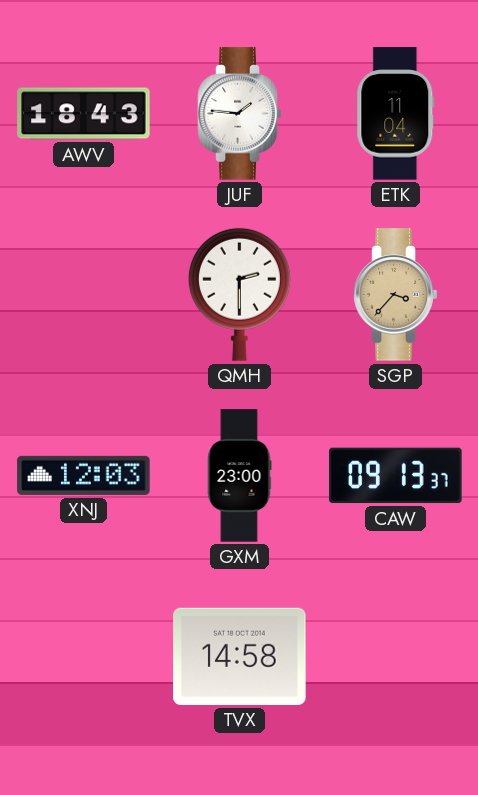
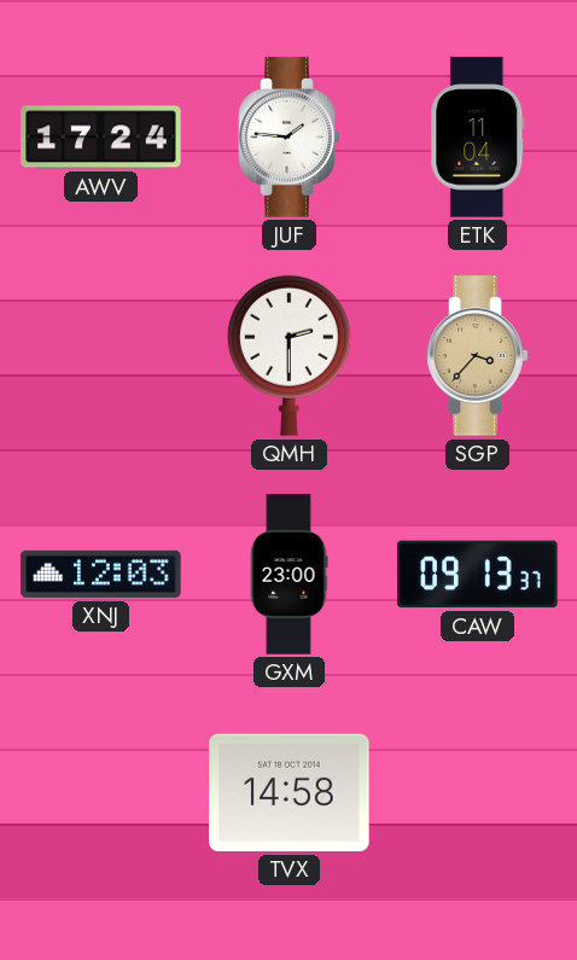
AWV: 18:43 -> 17:24
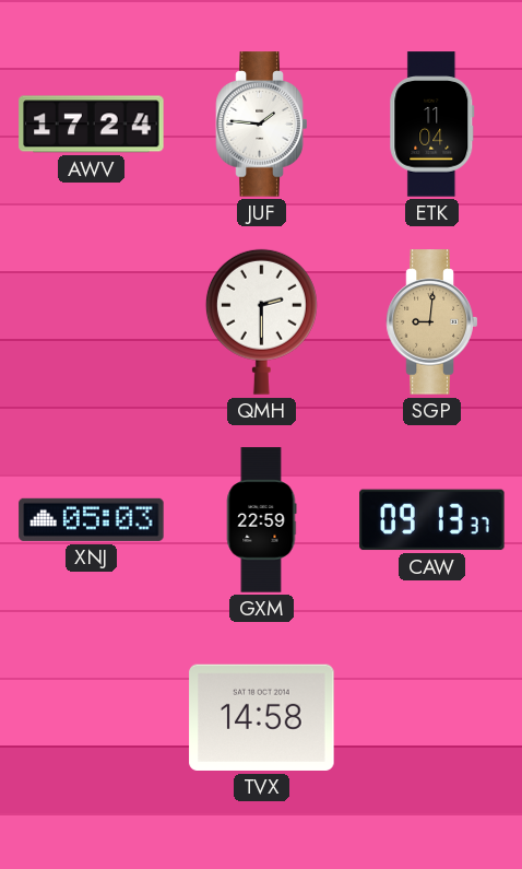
SGP: 3:37 -> 9:01
XNJ: 12:03 -> 05:03
GXM: 23:00 -> 22:59
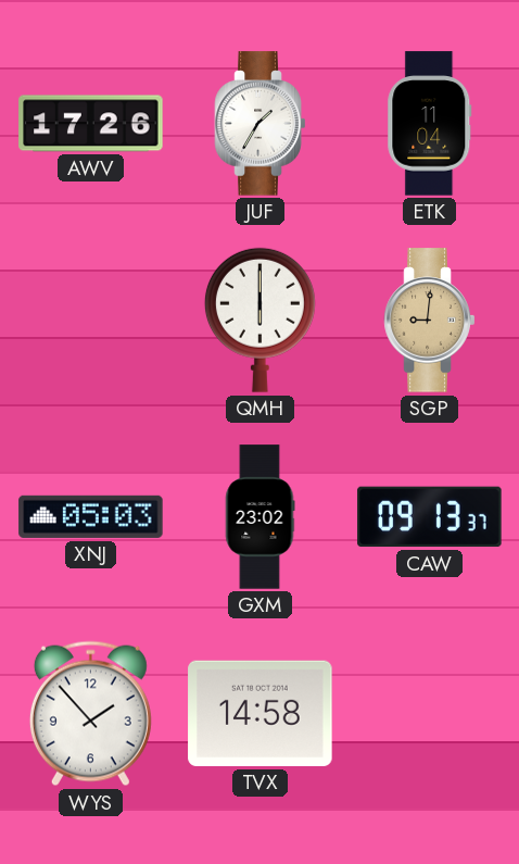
AWV: 17:24 -> 17:26
JUF: 1:46 -> 1:35
QMH: 2:30 -> 6:00
GXM: 22:59 -> 23:02
WYS: none -> 1:53
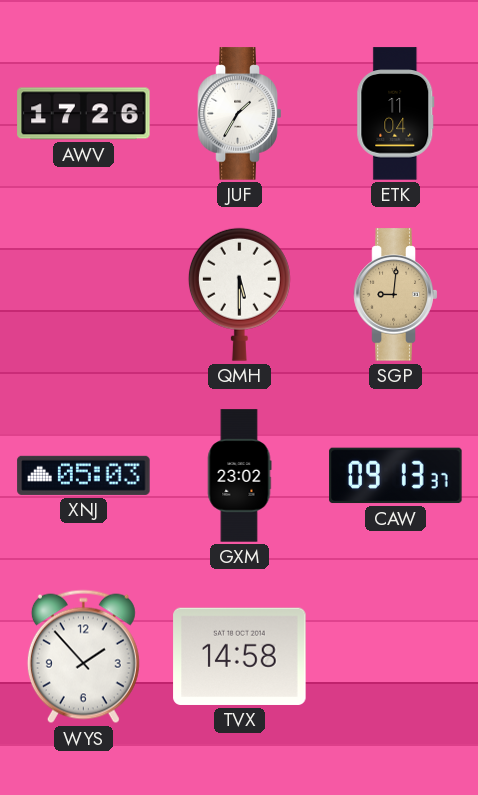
QMH: 6:00 -> 5:30
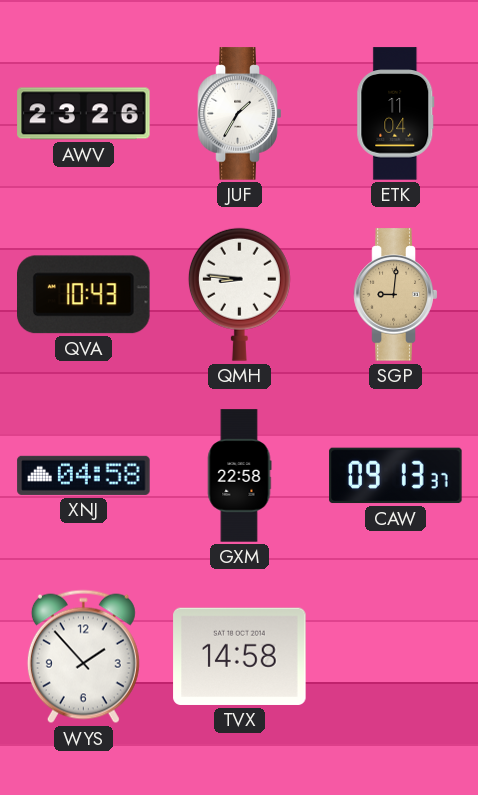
AWV: 17:26 -> 23:26
QVA: none -> 10:43
QMH: 5:30 -> 8:46
XNJ: 05:03 -> 04:58
GXM: 23:02 -> 22:58
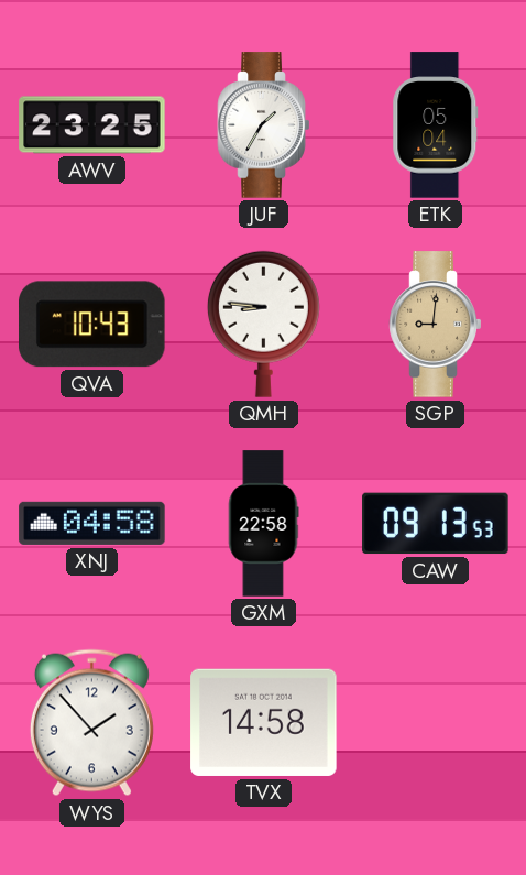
AWV: 23:26 -> 23:25
ETK: 11:04 -> 05:04
CAW: 09:13:37 -> 09:13:53
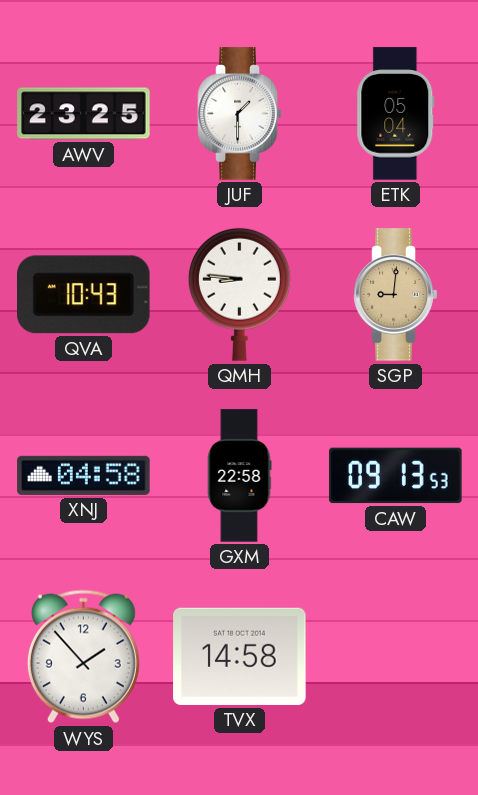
JUF: 1:35 -> 1:30
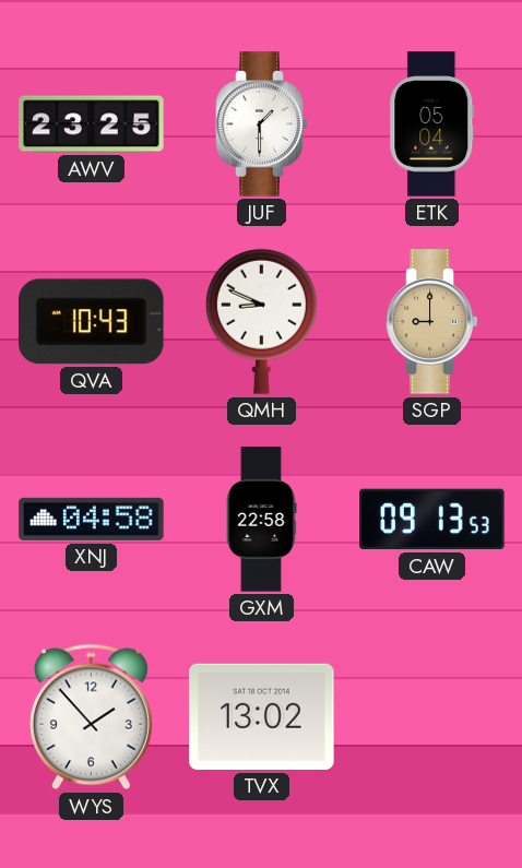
QMH: 8:46 -> 8:49
SGP: 9:01 -> 9:00
TVX: 14:58 -> 13:02
